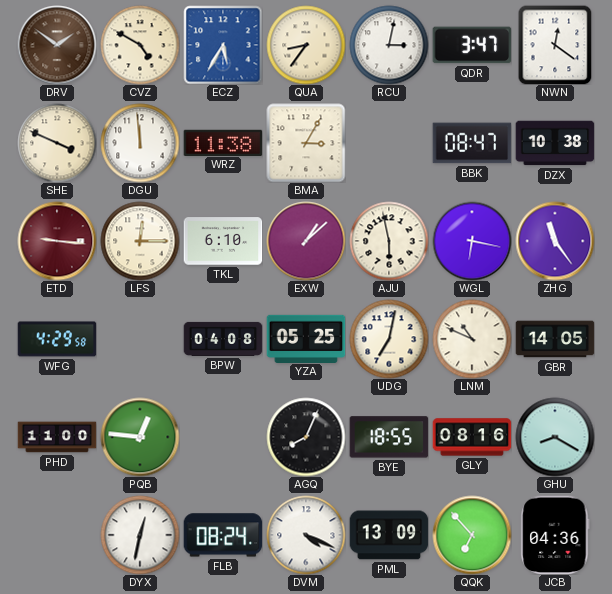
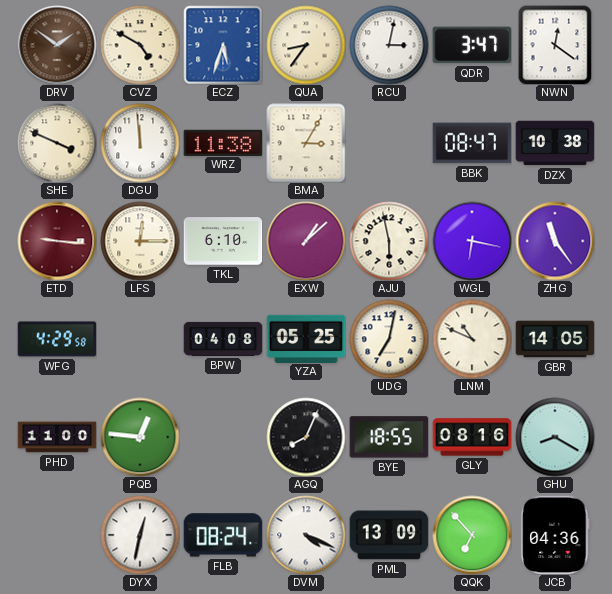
ECZ: 5:35 -> 5:33
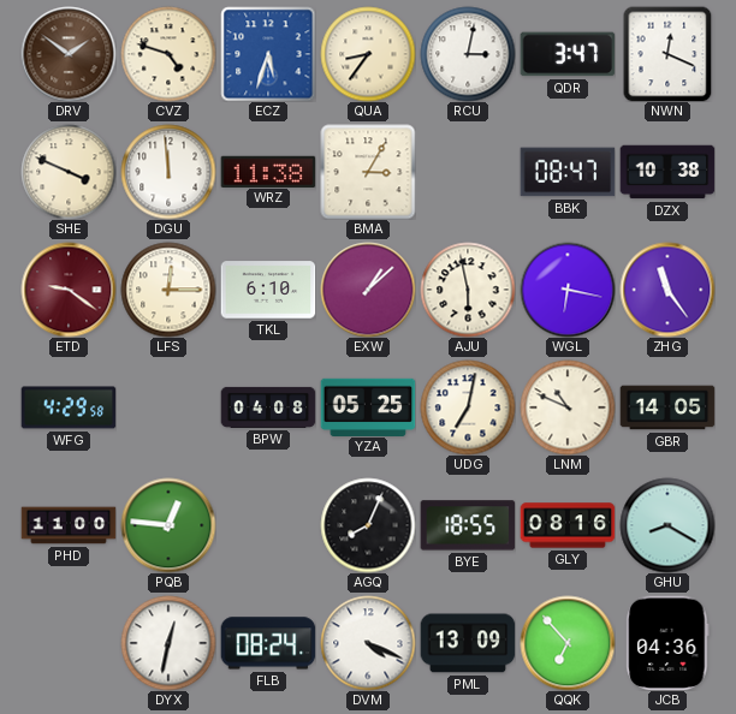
CVZ: 4:50 -> 4:48
NWN: 12:21 -> 12:19
ETD: 9:16 -> 9:21
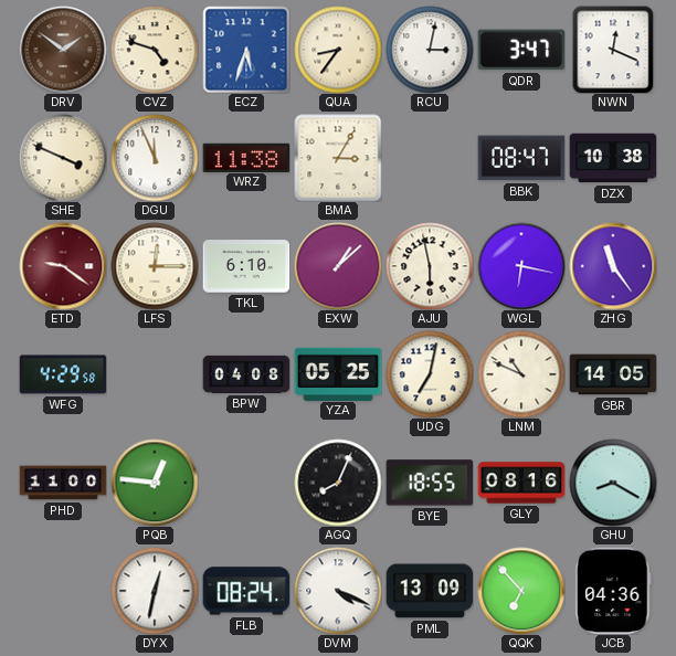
DGU: 11:59 -> 11:56
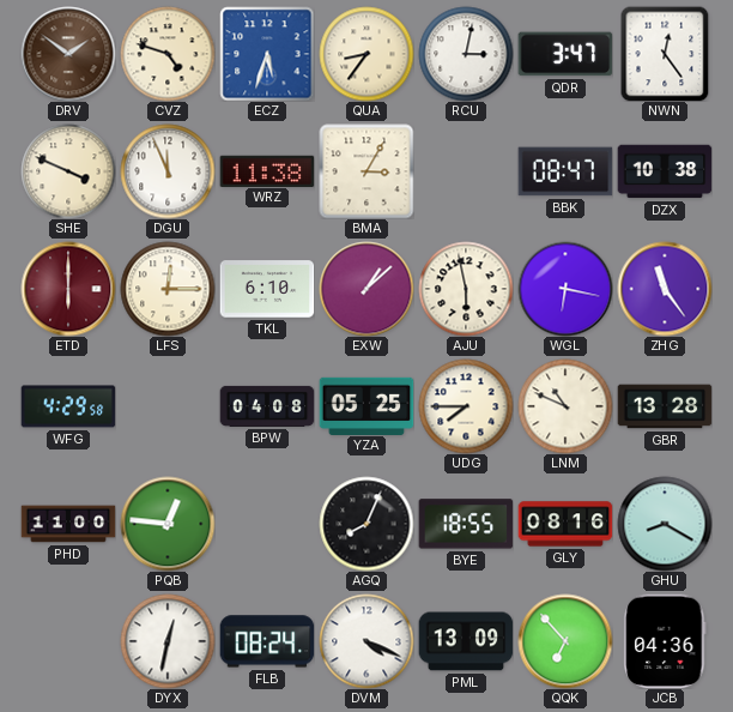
NWN: 12:19 -> 12:24
ETD: 9:21 -> 6:00
UDG: 7:02 -> 7:45
GBR: 14:05 -> 13:28
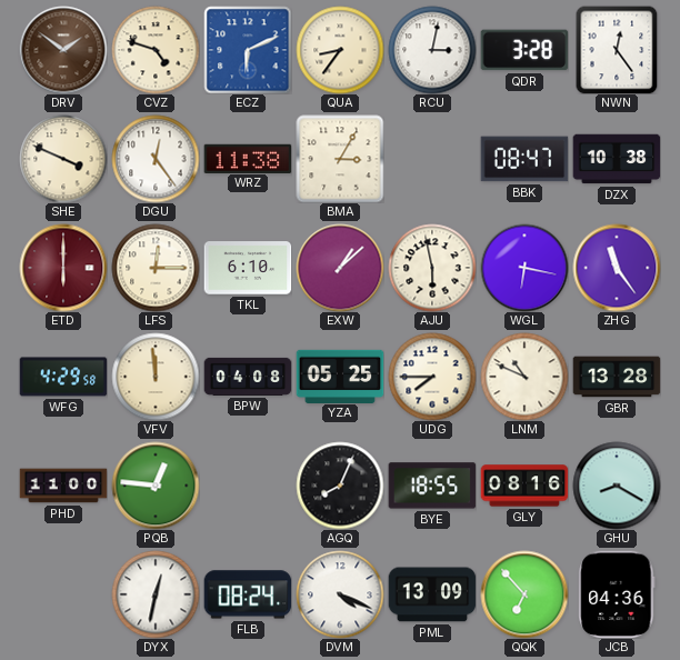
ECZ: 5:33 -> 6:11
QDR: 3:47 -> 3:28
DGU: 11:56 -> 12:24
VFV: none -> 11:59
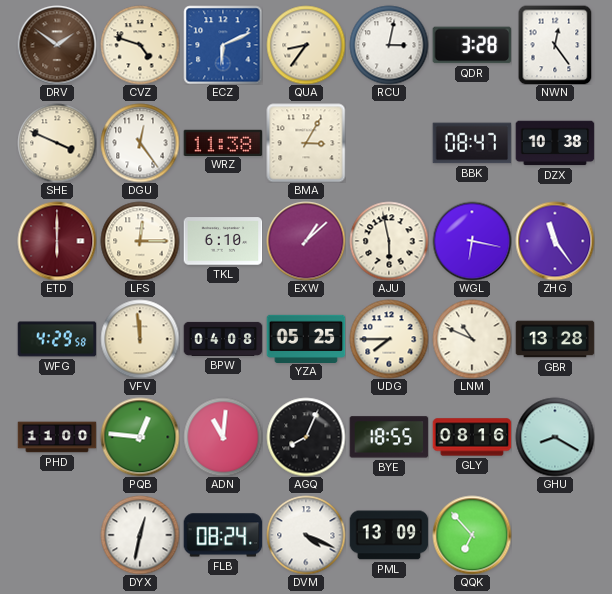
ADN: none -> 11:01
JCB: 04:36 -> none
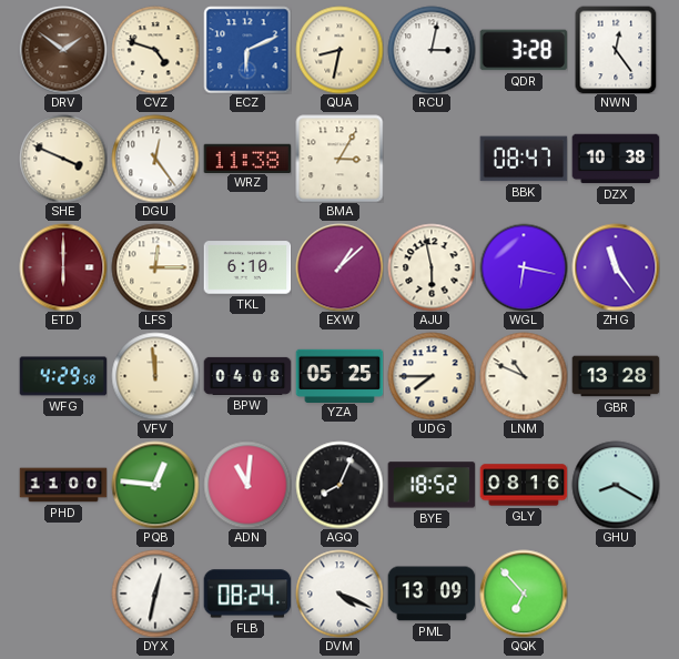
QUA: 8:36 -> 8:32
BYE: 18:55 -> 18:52
